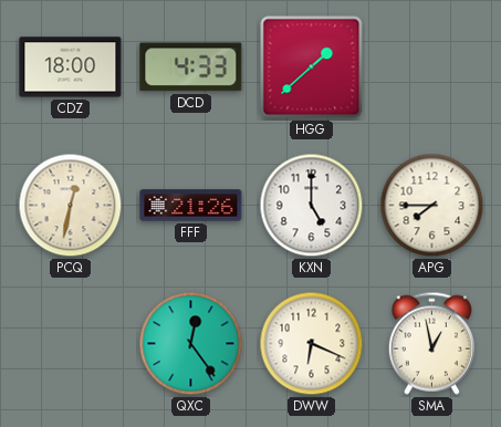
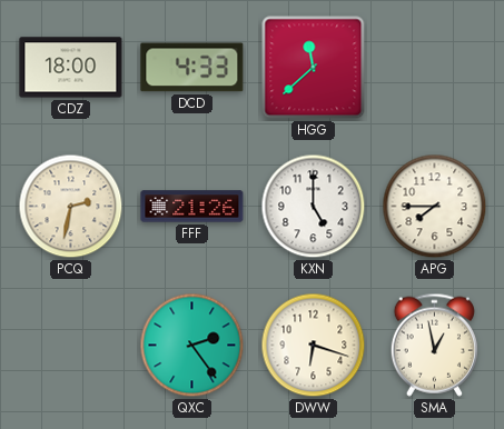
HGG: 1:38 -> 11:38
PCQ: 12:32 -> 2:32
QXC: 12:24 -> 2:24
DWW: 6:19 -> 6:18
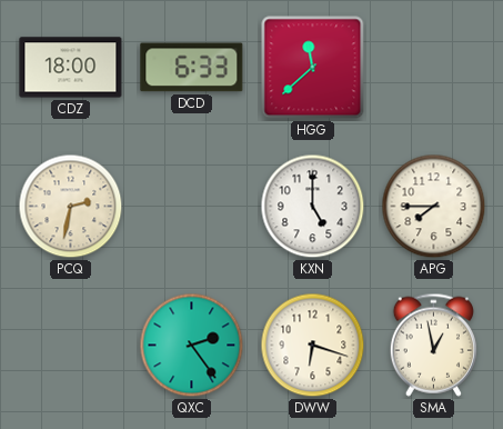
DCD: 4:33 -> 6:33
FFF: 21:26 -> none
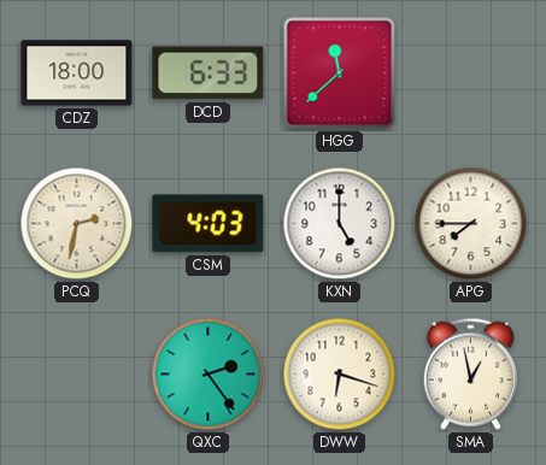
CSM: none -> 4:03
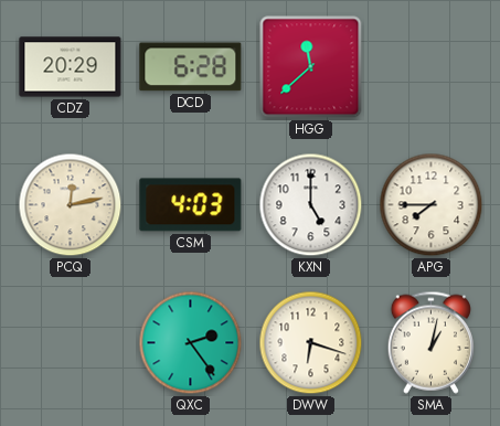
CDZ: 18:00 -> 20:29
DCD: 6:33 -> 6:28
PCQ: 2:32 -> 12:13
SMA: 12:58 -> 1:02
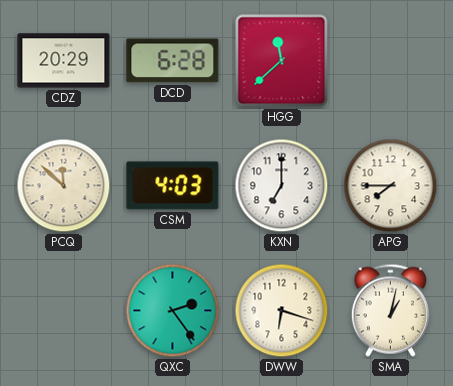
PCQ: 12:13 -> 11:52
KXN: 5:00 -> 7:00
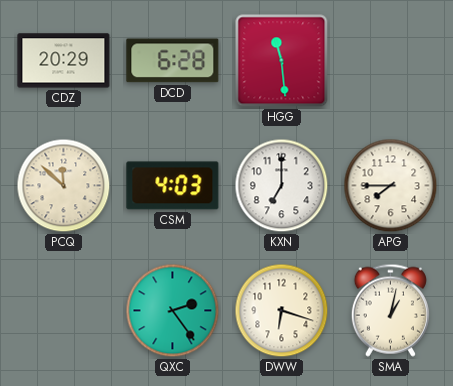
HGG: 11:38 -> 11:29
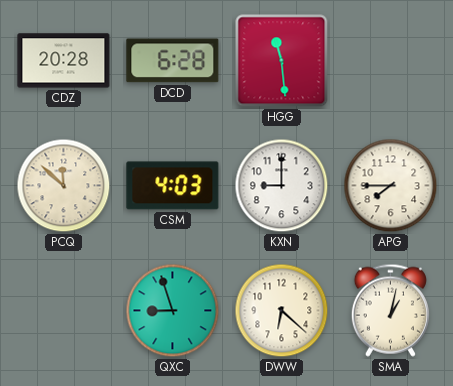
CDZ: 20:29 -> 20:28
KXN: 7:00 -> 9:00
QXC: 2:24 -> 8:57
DWW: 6:18 -> 6:22
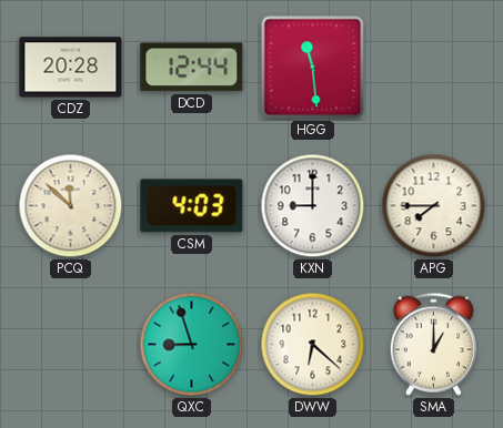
DCD: 6:28 -> 12:44
SMA: 1:02 -> 1:00
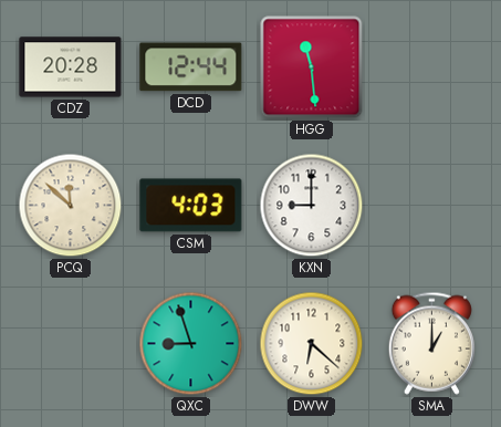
APG: 7:45 -> none
